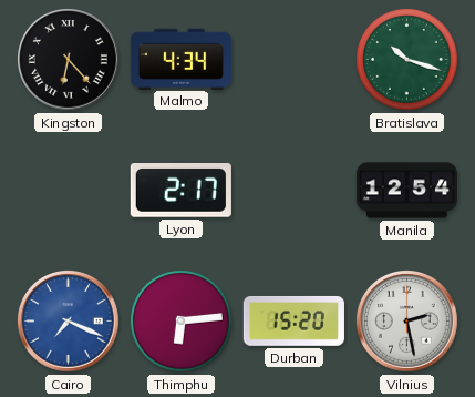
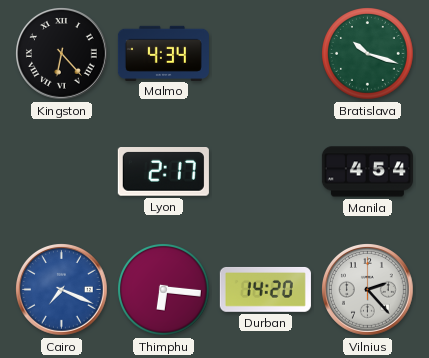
Manila: 12:54 -> 4:54
Thimphu: 6:14 -> 6:16
Durban: 15:20 -> 14:20
Vilnius: 2:28 -> 2:23
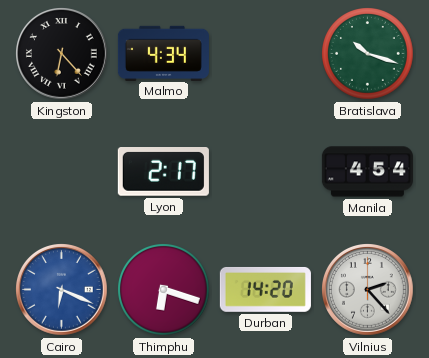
Cairo: 7:19 -> 6:19
Thimphu: 6:16 -> 6:18
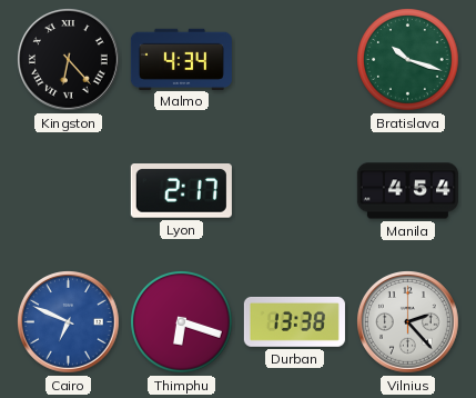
Cairo: 6:19 -> 6:49
Durban: 14:20 -> 13:38
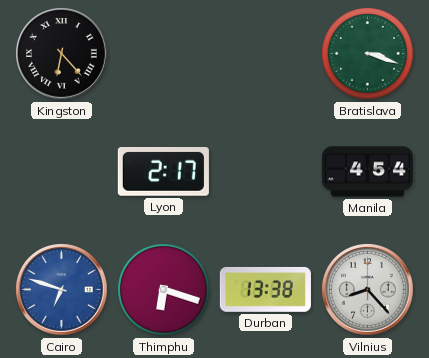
Malmo: 4:34 -> none
Bratislava: 10:18 -> 3:18
Cairo: 6:49 -> 6:48
Vilnius: 2:23 -> 8:23
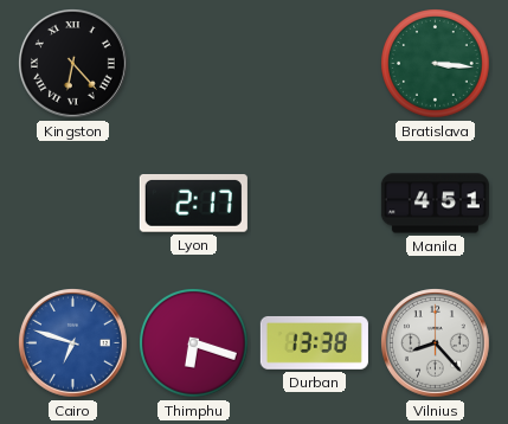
Bratislava: 3:18 -> 3:16
Manila: 4:54 -> 4:51
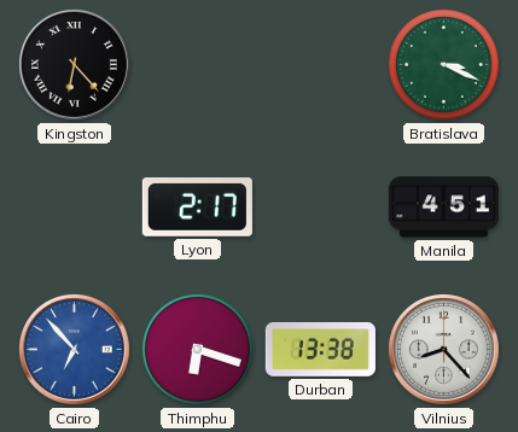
Bratislava: 3:16 -> 3:19
Cairo: 6:48 -> 6:53
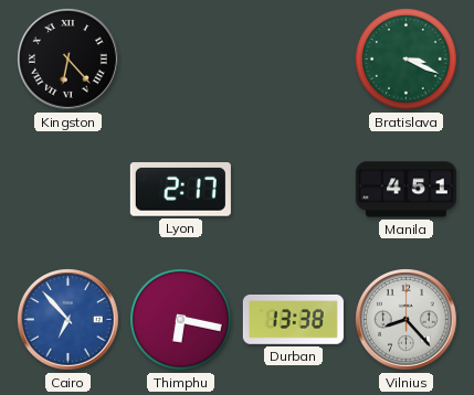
Thimphu: 6:18 -> 6:17
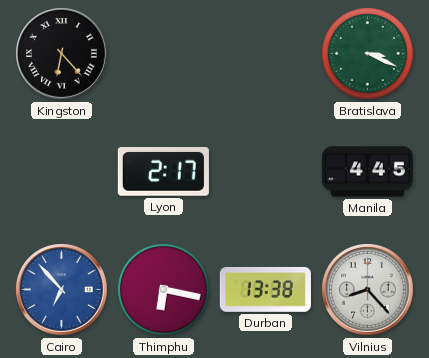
Manila: 4:51 -> 4:45
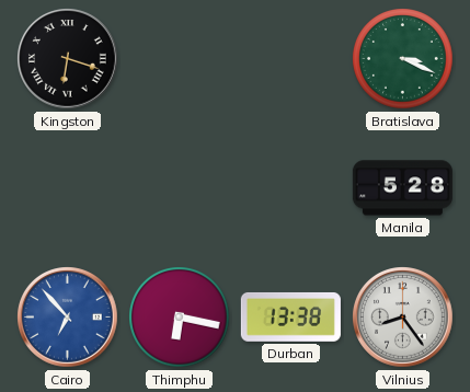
Kingston: 6:23 -> 6:18
Lyon: 2:17 -> none
Manila: 4:45 -> 5:28
Vilnius: 8:23 -> 8:24
